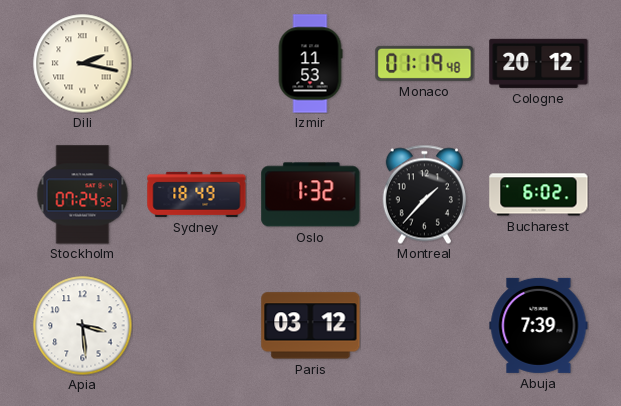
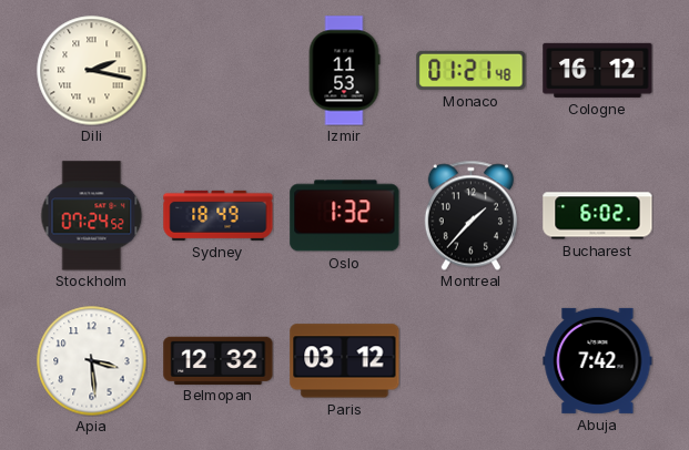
Monaco: 01:19 -> 01:21
Cologne: 20:12 -> 16:12
Belmopan: none -> 12:32
Abuja: 7:39 -> 7:42
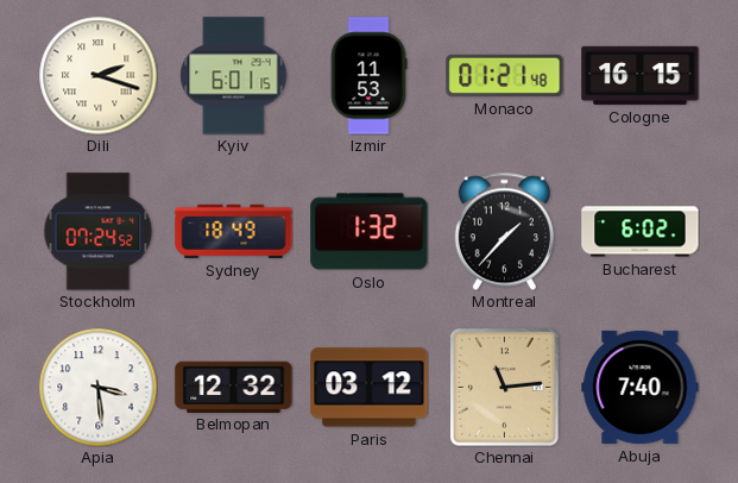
Dili: 2:17 -> 2:18
Kyiv: none -> 6:01
Cologne: 16:12 -> 16:15
Chennai: none -> 11:14
Abuja: 7:42 -> 7:40
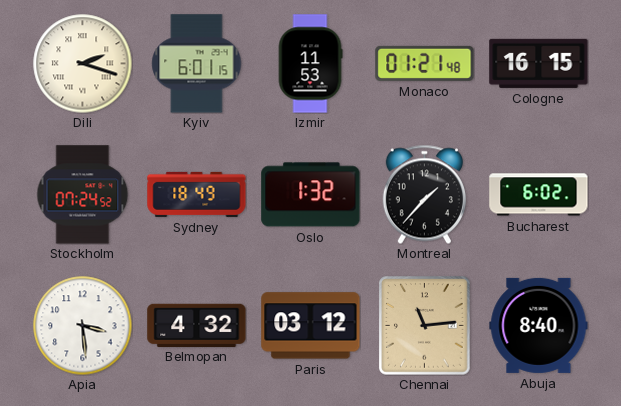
Belmopan: 12:32 -> 4:32
Abuja: 7:40 -> 8:40
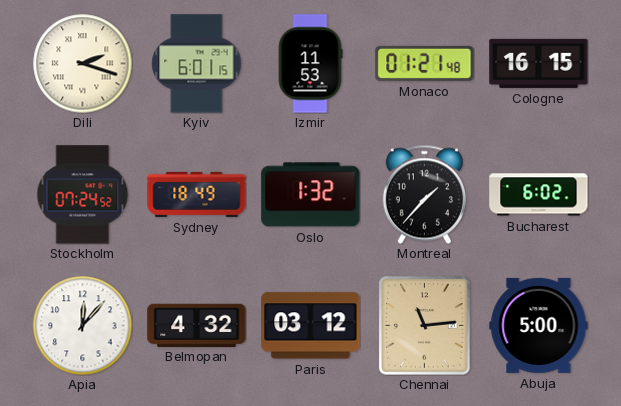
Apia: 3:29 -> 12:07
Abuja: 8:40 -> 5:00
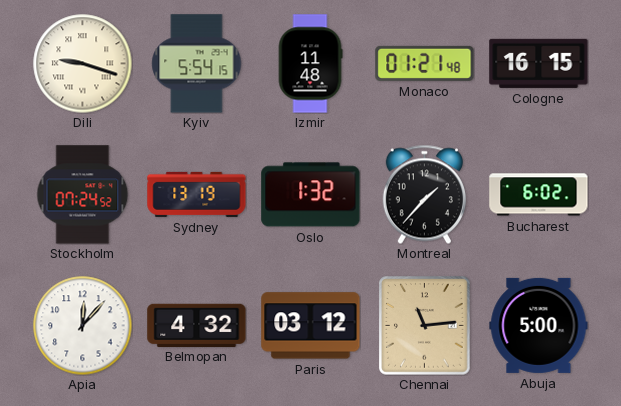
Dili: 2:18 -> 9:18
Kyiv: 6:01 -> 5:54
Izmir: 11:53 -> 11:48
Sydney: 18:49 -> 13:19
